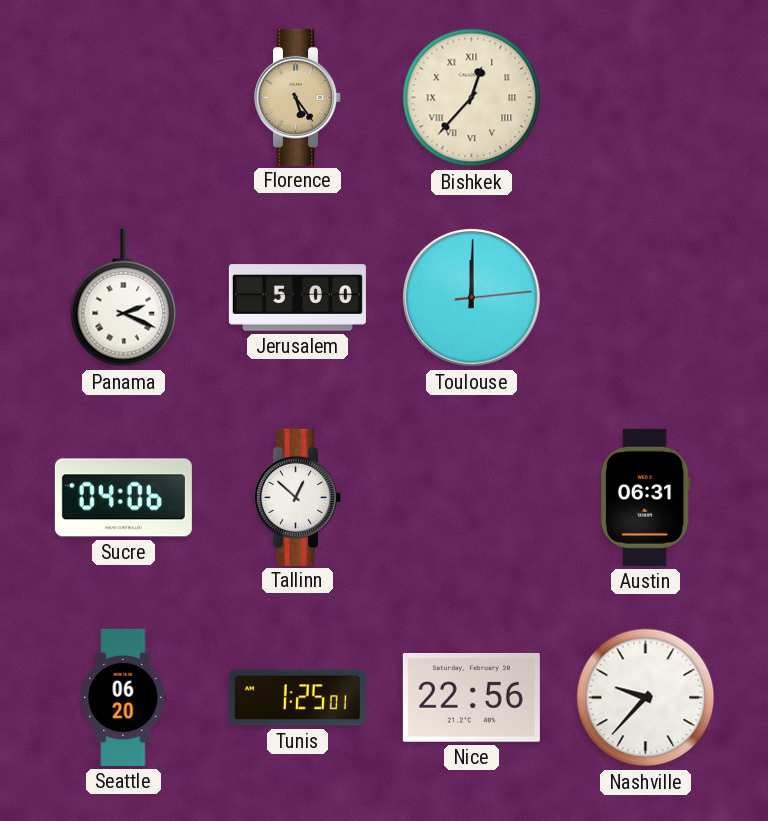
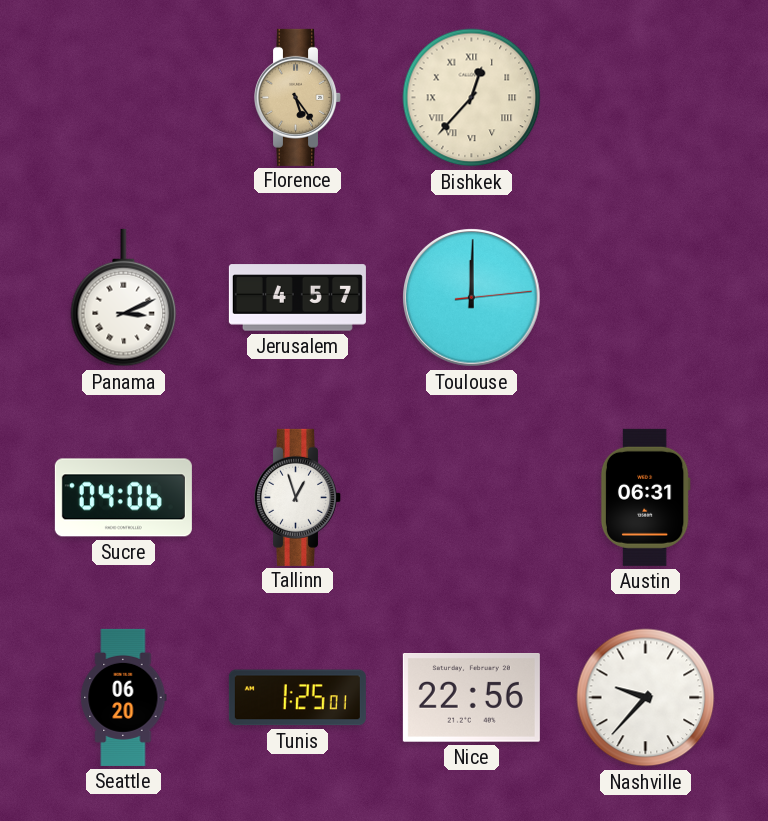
Panama: 2:19 -> 3:11
Jerusalem: 5:00 -> 4:57
Tallinn: 12:52 -> 12:57
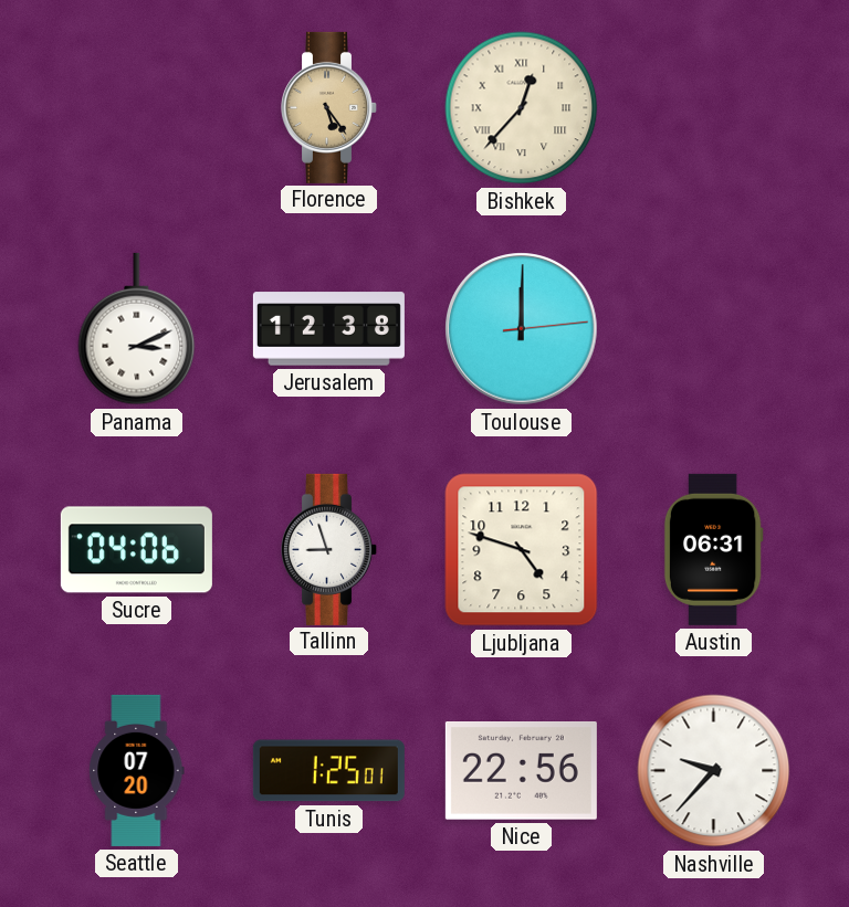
Jerusalem: 4:57 -> 12:38
Tallinn: 12:57 -> 8:57
Ljubljana: none -> 4:48
Seattle: 06:20 -> 07:20
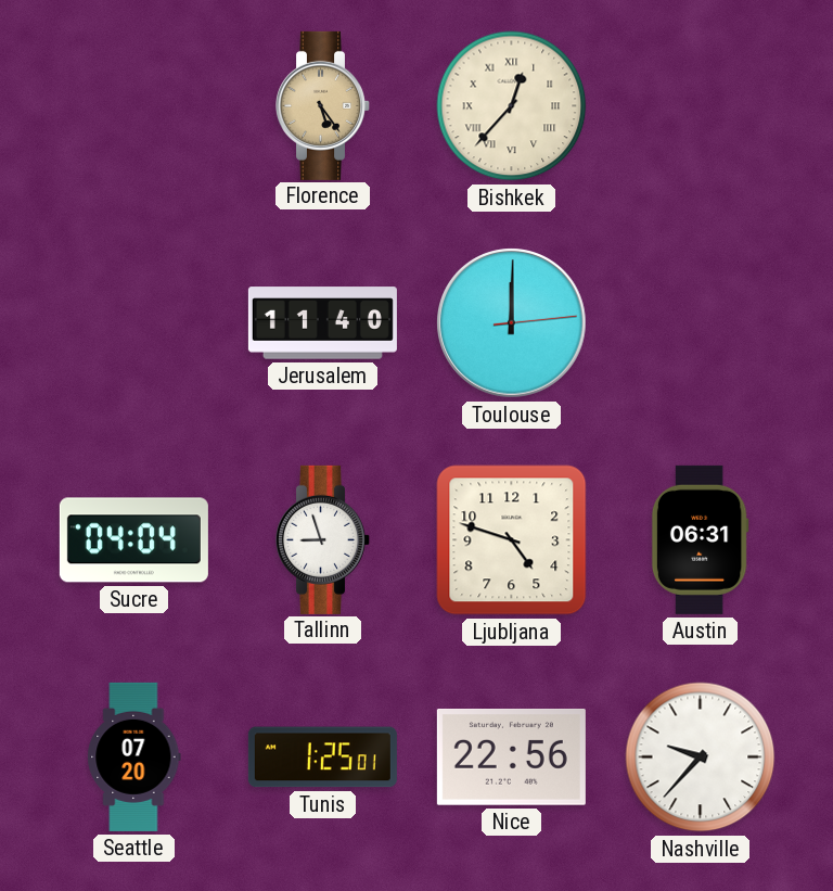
Panama: 3:11 -> none
Jerusalem: 12:38 -> 11:40
Sucre: 04:06 -> 04:04
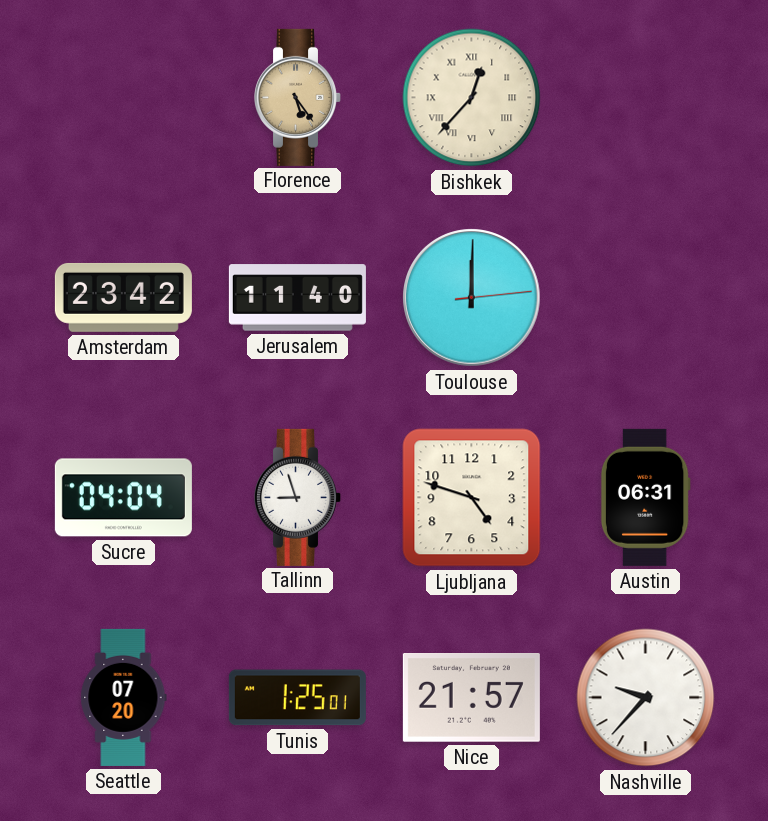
Amsterdam: none -> 23:42
Nice: 22:56 -> 21:57
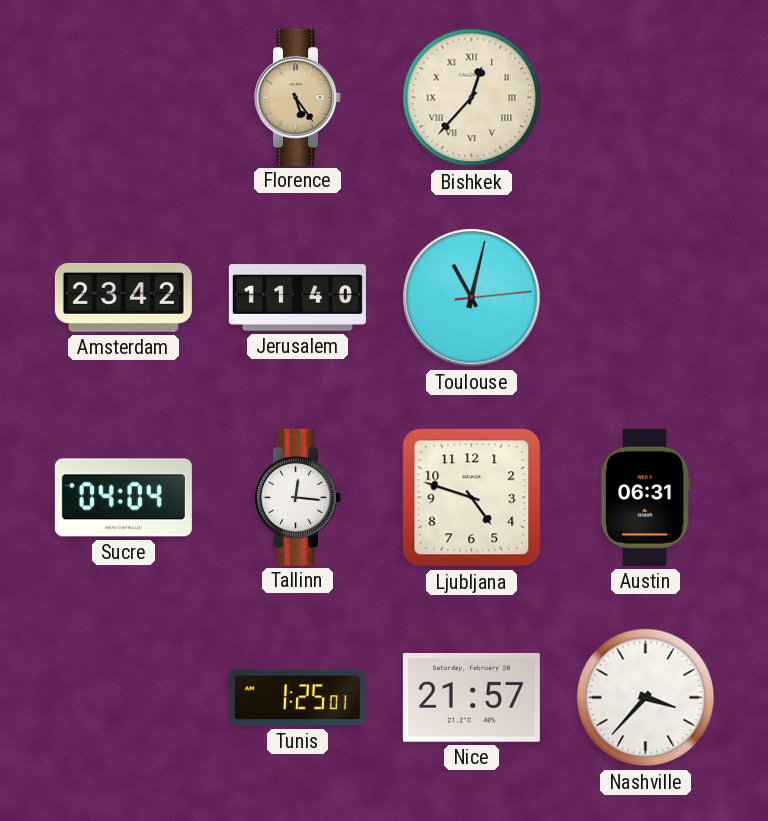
Toulouse: 12:00 -> 11:02
Tallinn: 8:57 -> 12:16
Seattle: 07:20 -> none
Nashville: 9:37 -> 3:37
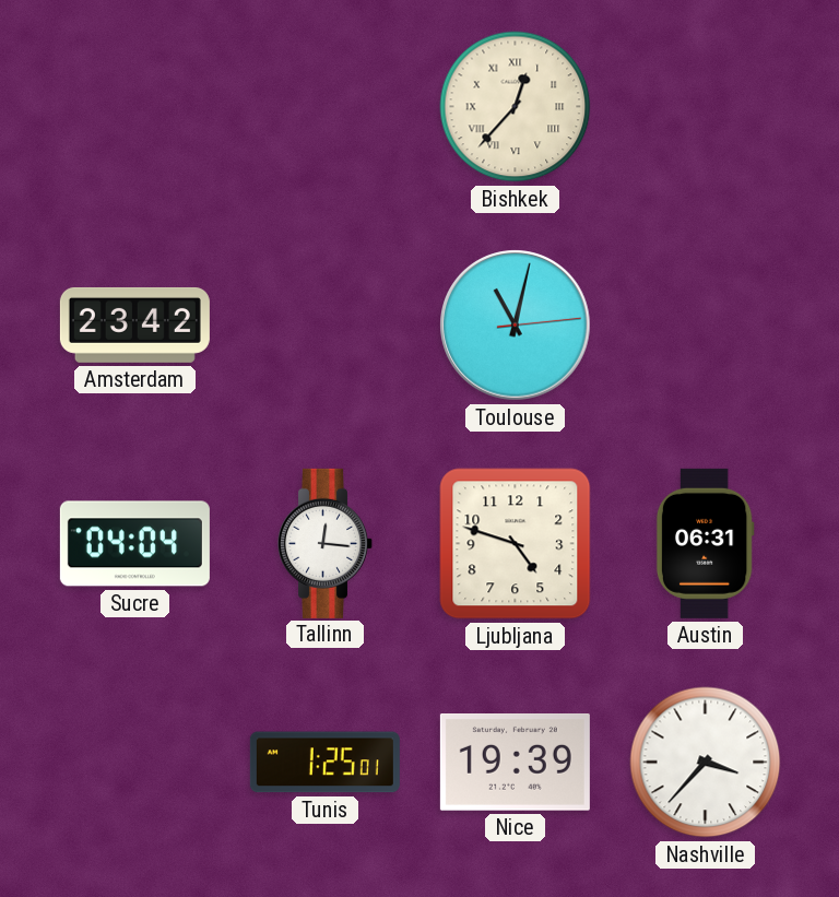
Florence: 5:24 -> none
Jerusalem: 11:40 -> none
Nice: 21:57 -> 19:39
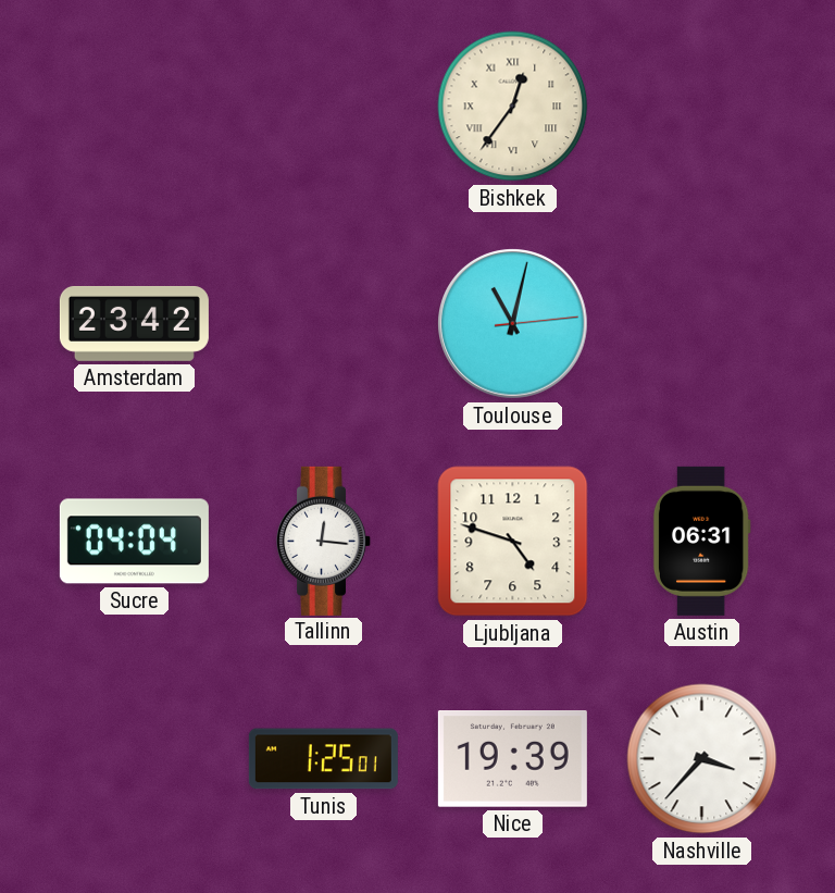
Bishkek: 12:37 -> 12:36
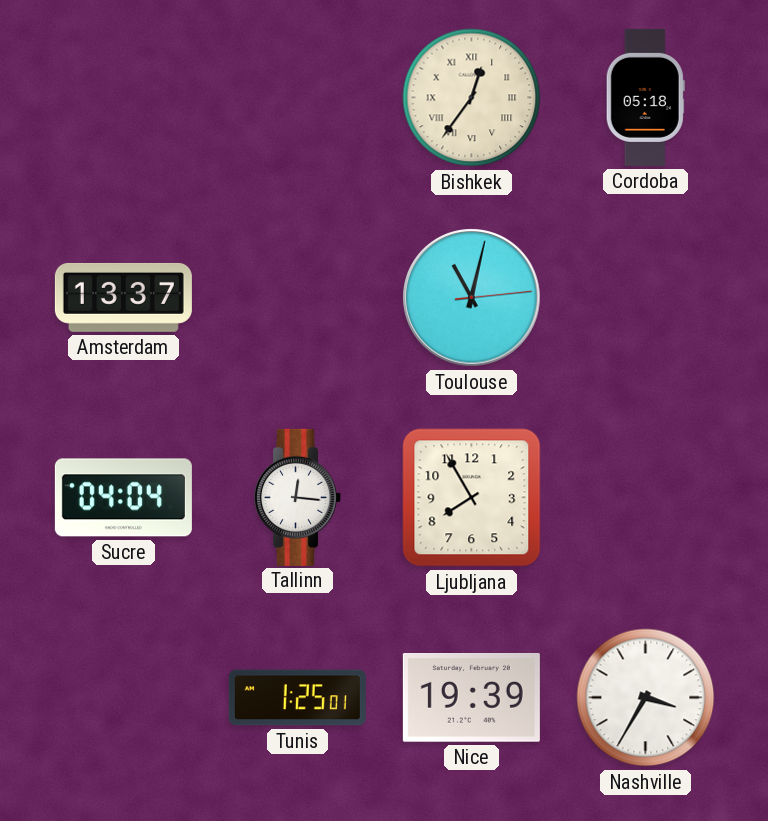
Cordoba: none -> 05:18
Amsterdam: 23:42 -> 13:37
Ljubljana: 4:48 -> 7:55
Austin: 06:31 -> none
Nashville: 3:37 -> 3:35
